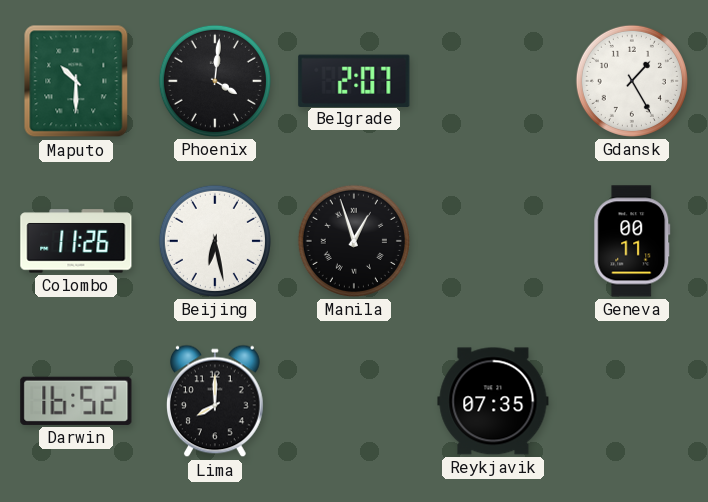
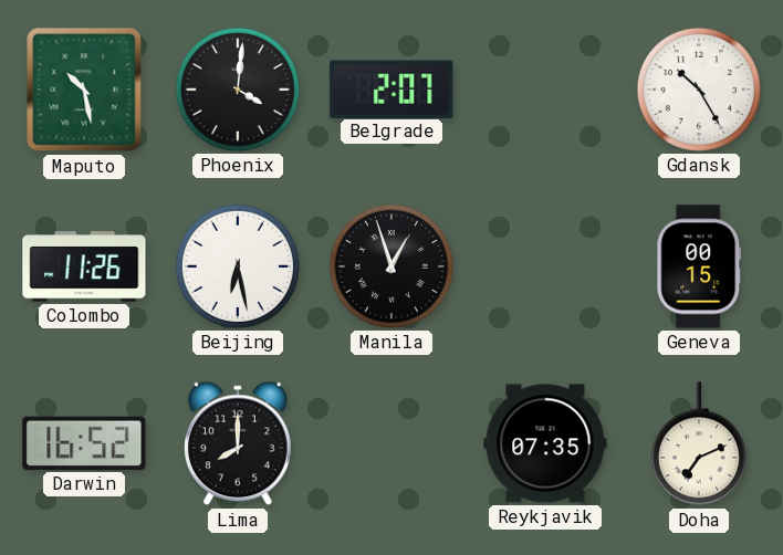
Maputo: 10:30 -> 10:28
Gdansk: 1:25 -> 10:25
Geneva: 00:11 -> 00:15
Doha: none -> 7:11
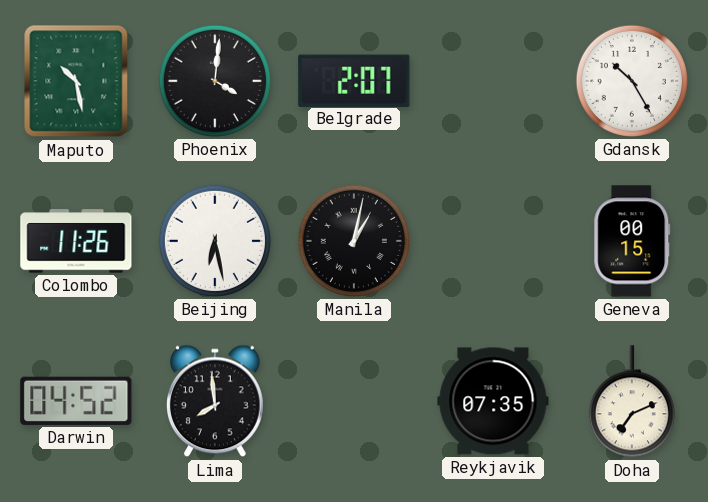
Manila: 12:57 -> 1:02
Darwin: 16:52 -> 04:52
Lima: 8:00 -> 7:59
